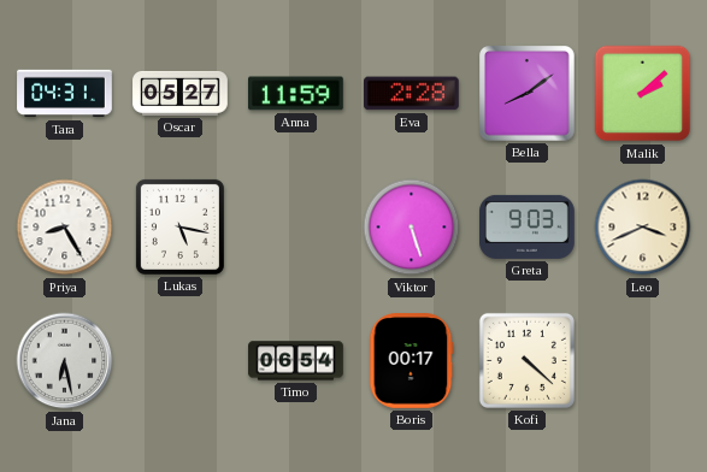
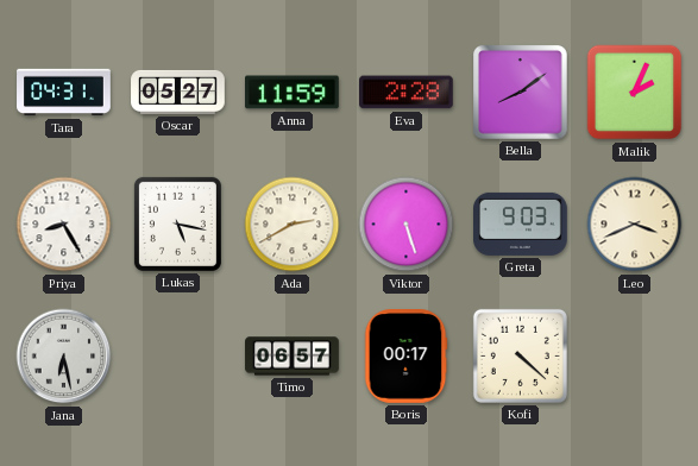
Malik: 2:08 -> 2:04
Ada: none -> 2:40
Timo: 06:54 -> 06:57
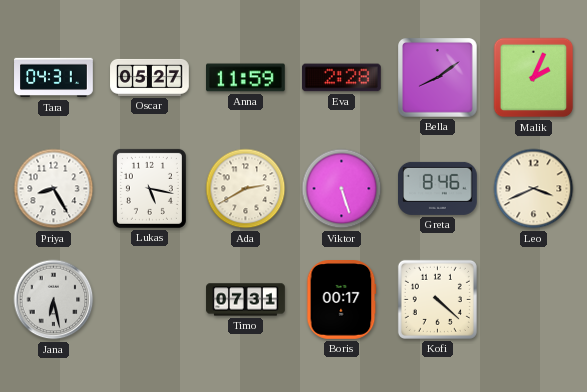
Greta: 9:03 -> 8:46
Timo: 06:57 -> 07:31
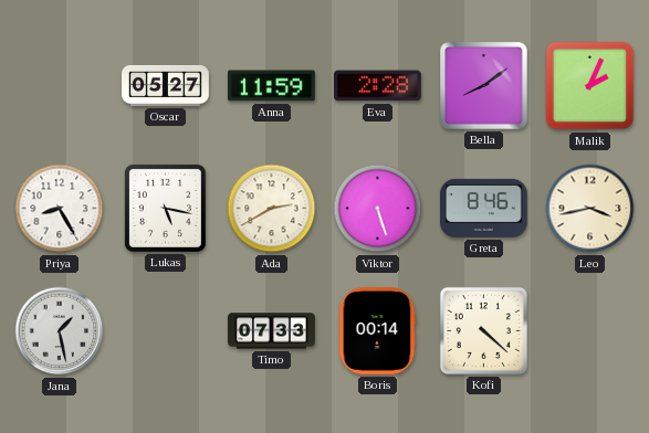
Tara: 04:31 -> none
Leo: 3:41 -> 3:43
Jana: 6:28 -> 1:28
Timo: 07:31 -> 07:33
Boris: 00:17 -> 00:14
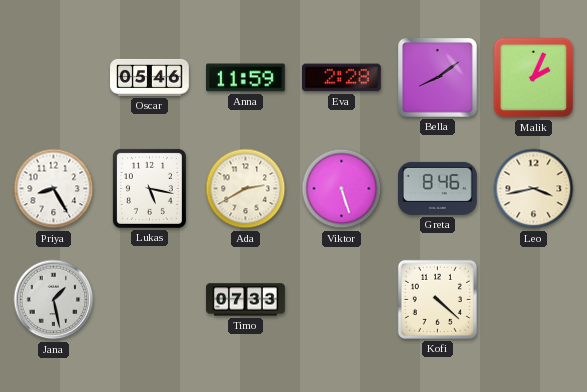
Oscar: 05:27 -> 05:46
Boris: 00:14 -> none
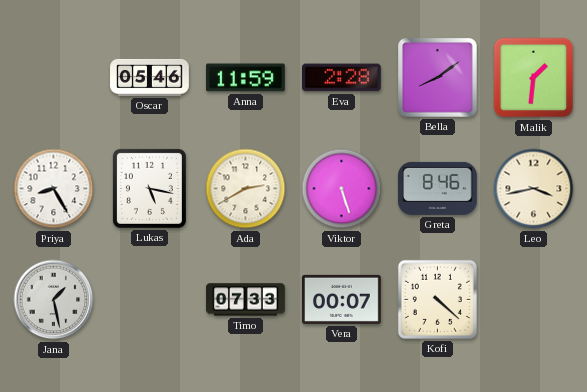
Malik: 2:04 -> 1:31
Vera: none -> 00:07
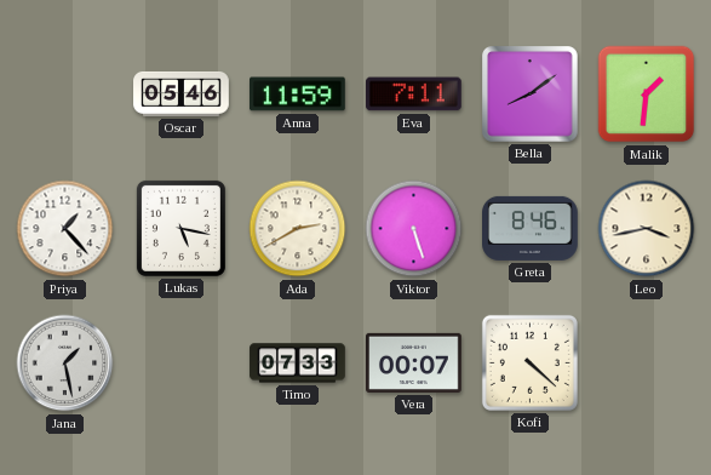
Eva: 2:28 -> 7:11
Priya: 8:25 -> 1:23
